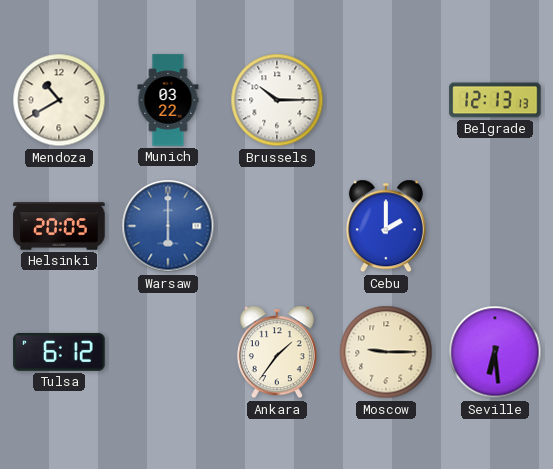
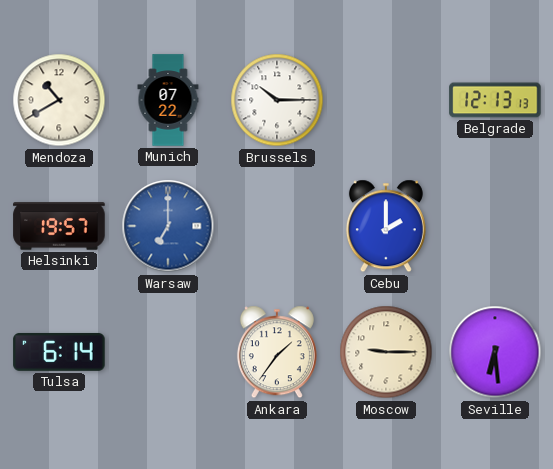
Munich: 03:22 -> 07:22
Helsinki: 20:05 -> 19:57
Warsaw: 6:00 -> 7:00
Tulsa: 6:12 -> 6:14
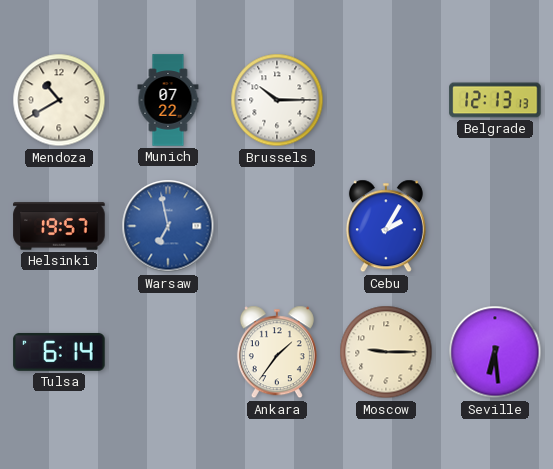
Warsaw: 7:00 -> 6:58
Cebu: 2:00 -> 2:05
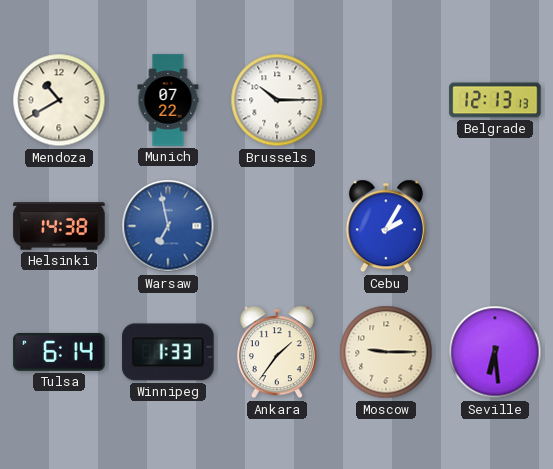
Helsinki: 19:57 -> 14:38
Winnipeg: none -> 1:33
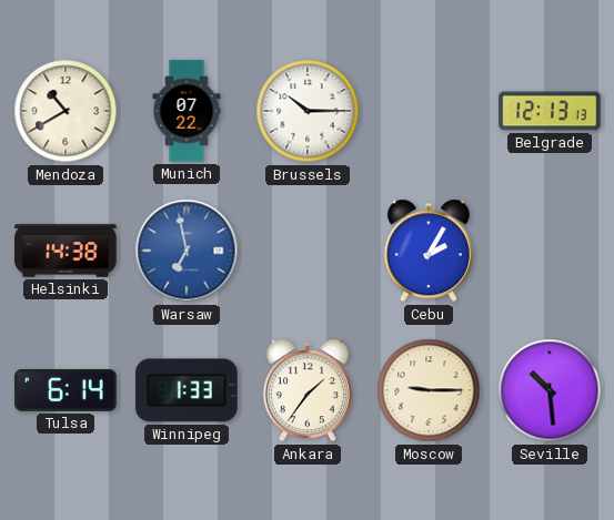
Seville: 6:29 -> 10:29
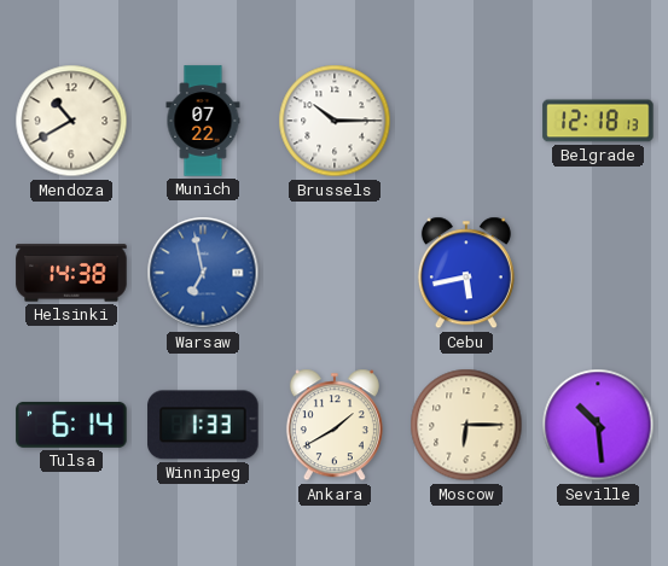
Belgrade: 12:13 -> 12:18
Cebu: 2:05 -> 5:43
Ankara: 1:36 -> 1:40
Moscow: 9:15 -> 6:15
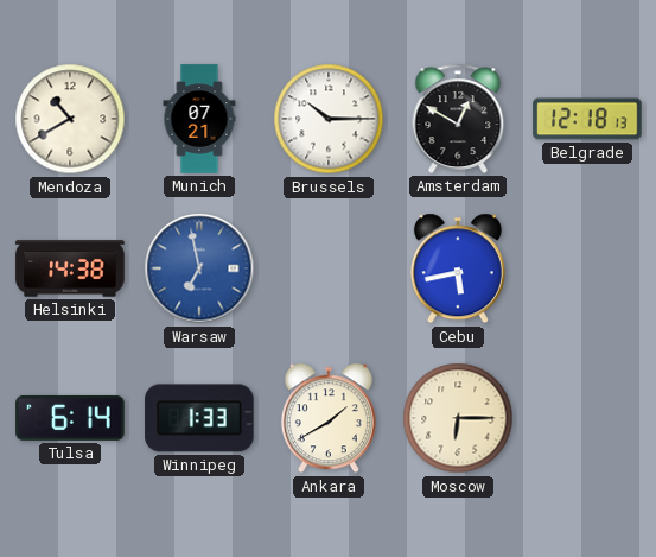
Munich: 07:22 -> 07:21
Amsterdam: none -> 12:50
Seville: 10:29 -> none
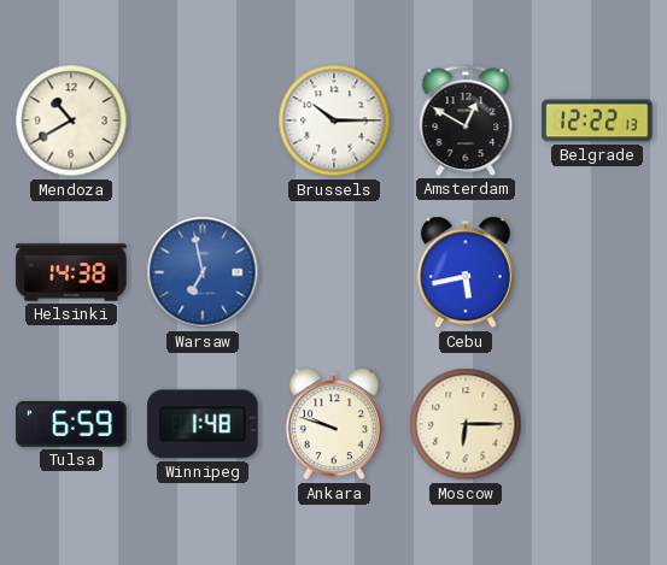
Munich: 07:21 -> none
Belgrade: 12:18 -> 12:22
Tulsa: 6:14 -> 6:59
Winnipeg: 1:33 -> 1:48
Ankara: 1:40 -> 9:48
